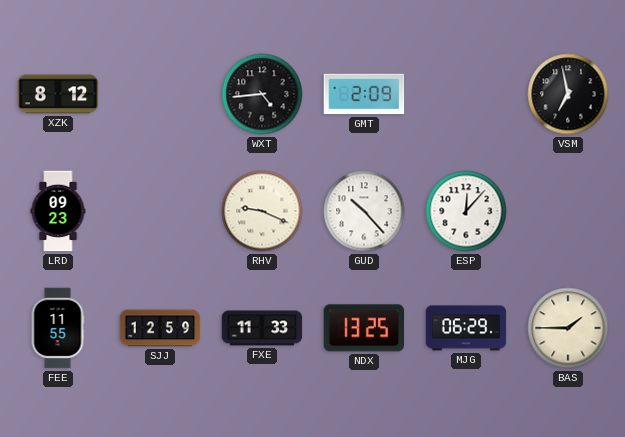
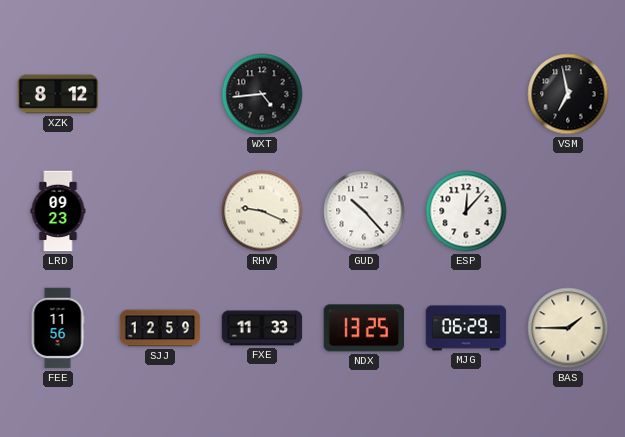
GMT: 2:09 -> none
FEE: 11:55 -> 11:56
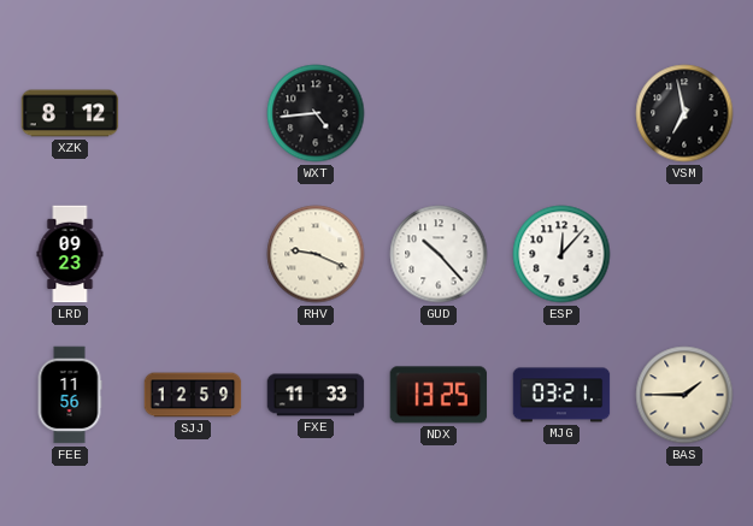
MJG: 06:29 -> 03:21
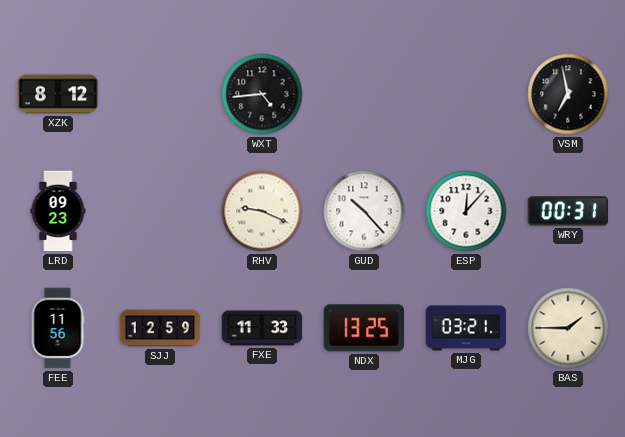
WRY: none -> 00:31
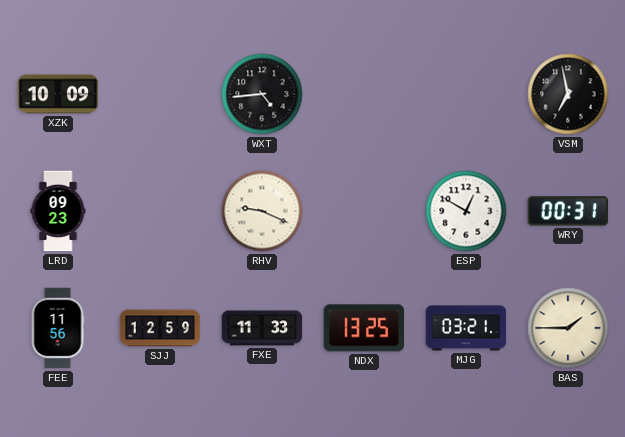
XZK: 8:12 -> 10:09
GUD: 10:23 -> none
ESP: 12:07 -> 12:50
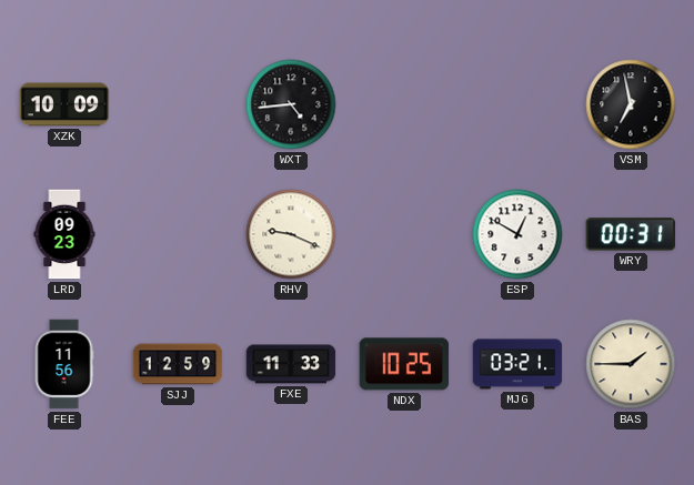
NDX: 13:25 -> 10:25
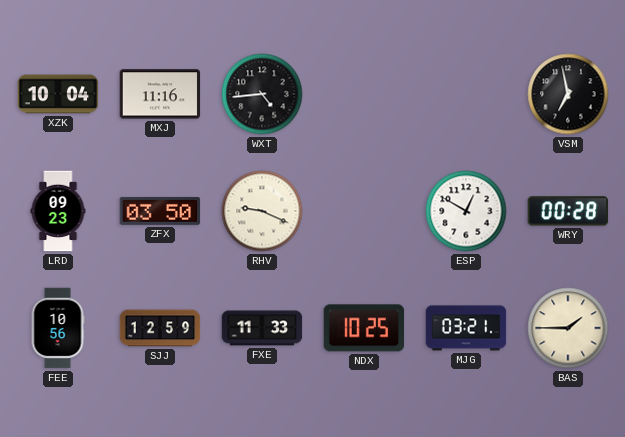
XZK: 10:09 -> 10:04
MXJ: none -> 11:16
ZFX: none -> 03:50
WRY: 00:31 -> 00:28
FEE: 11:56 -> 10:56
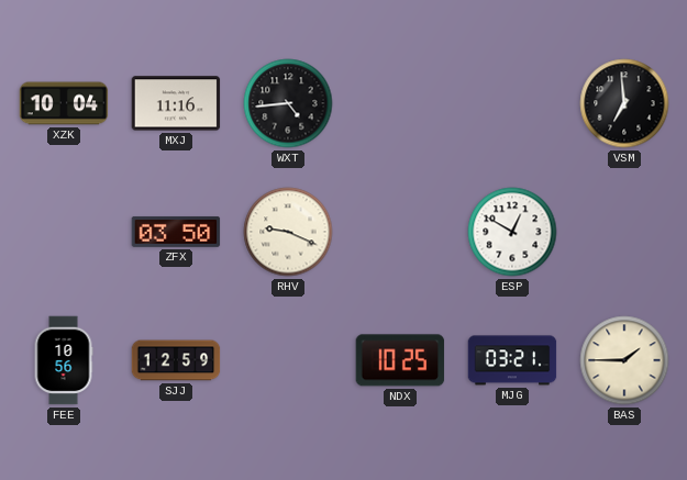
VSM: 6:58 -> 6:59
LRD: 09:23 -> none
WRY: 00:28 -> none
FXE: 11:33 -> none
